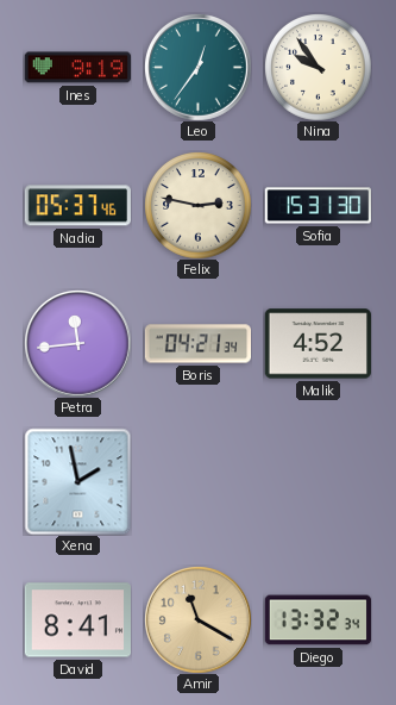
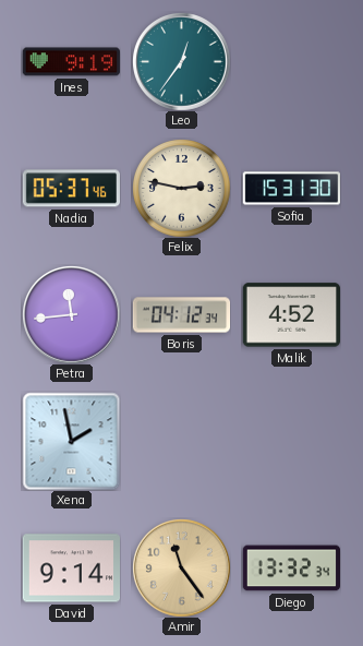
Nina: 9:54 -> none
Boris: 04:21 -> 04:12
David: 8:41 -> 9:14
Amir: 11:20 -> 11:24
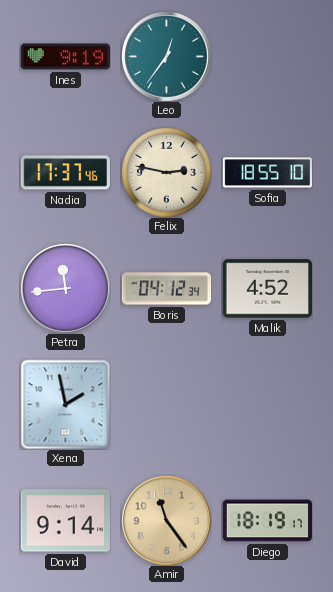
Nadia: 05:37 -> 17:37
Sofia: 15:31 -> 18:55
Diego: 13:32 -> 18:19
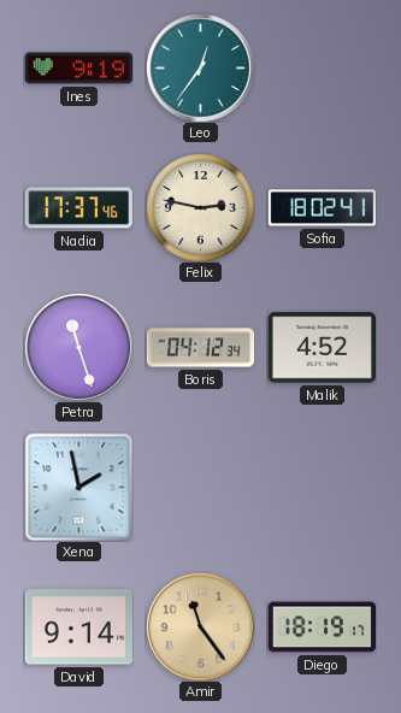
Sofia: 18:55 -> 18:02
Petra: 11:44 -> 11:27
